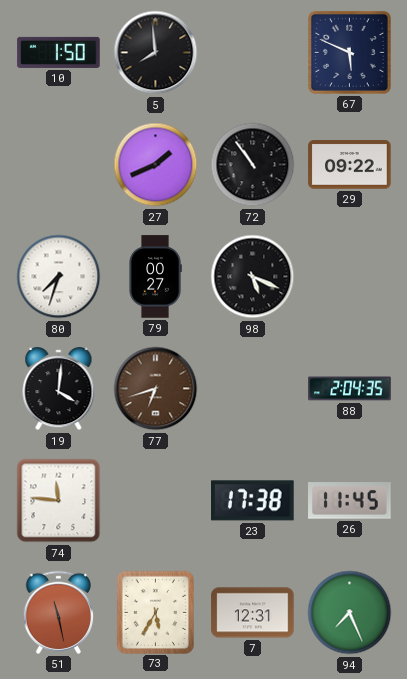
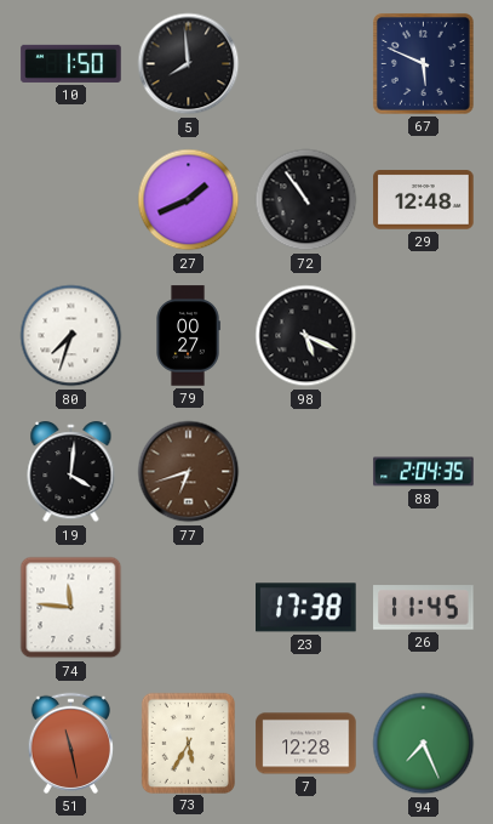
29: 09:22 -> 12:48
7: 12:31 -> 12:28
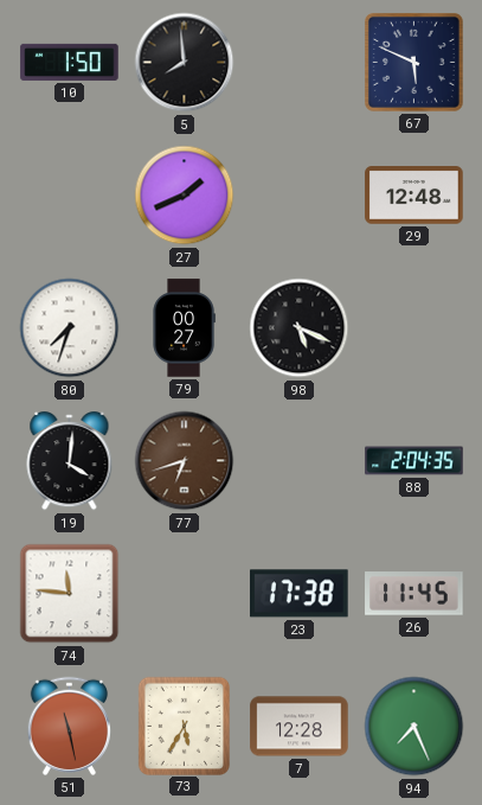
72: 10:54 -> none
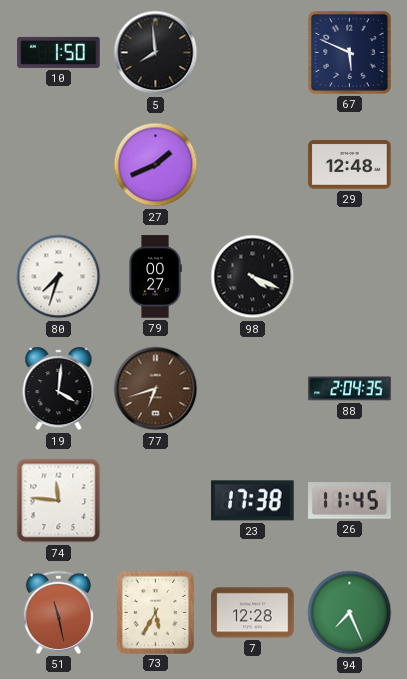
98: 5:19 -> 4:19
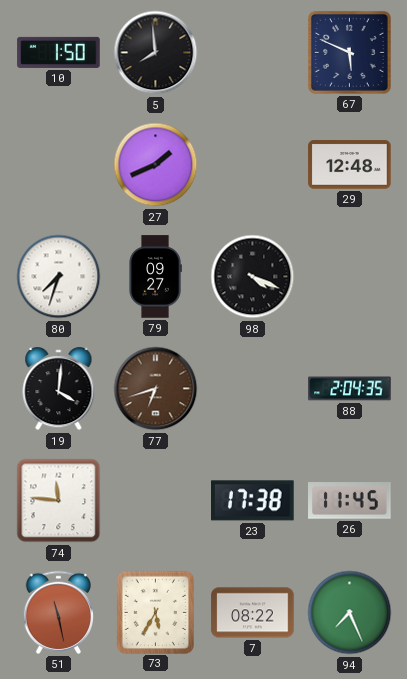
79: 00:27 -> 09:27
7: 12:28 -> 08:22
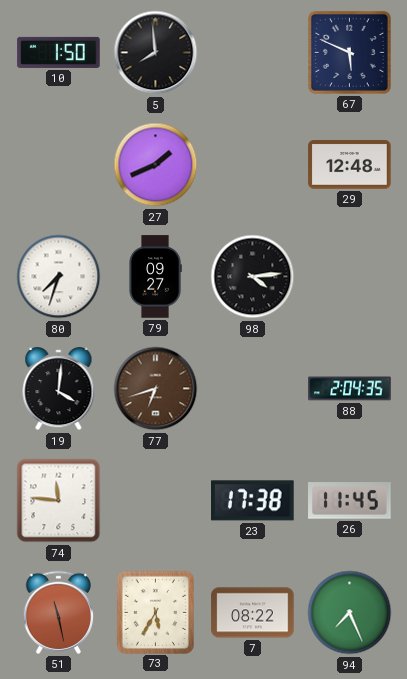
98: 4:19 -> 4:14
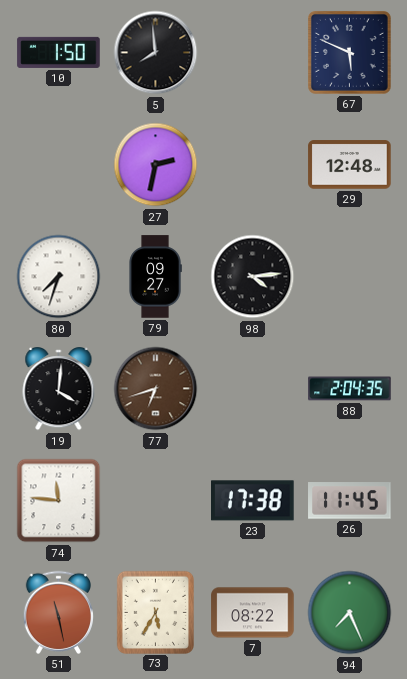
27: 1:41 -> 2:32
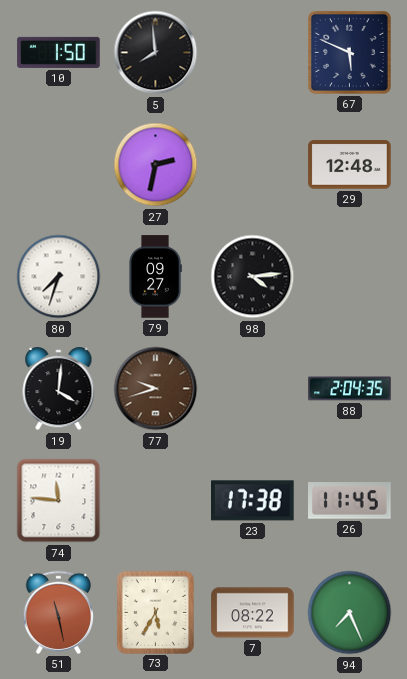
77: 6:42 -> 9:42
